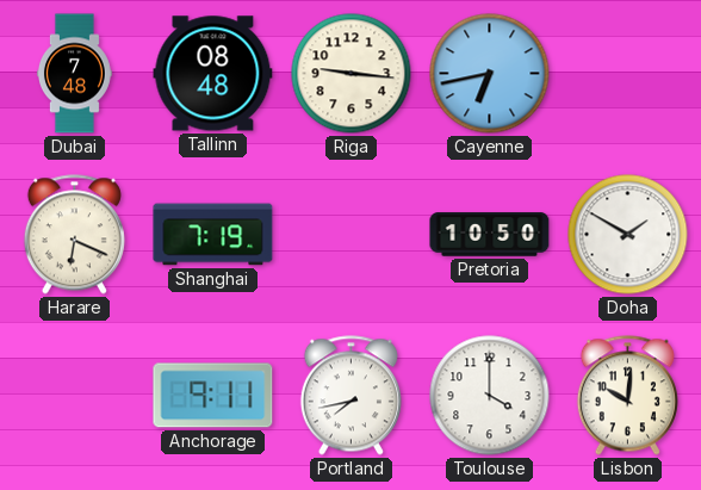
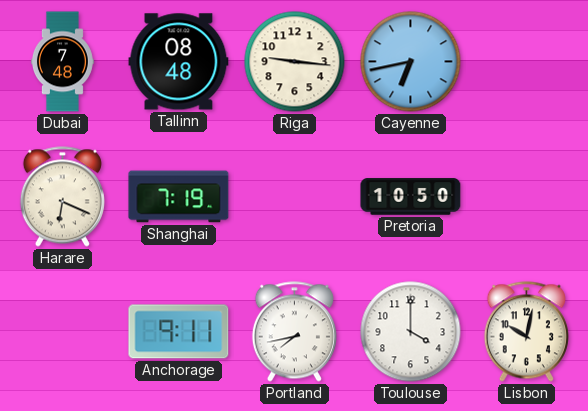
Doha: 1:50 -> none
Lisbon: 10:01 -> 10:02
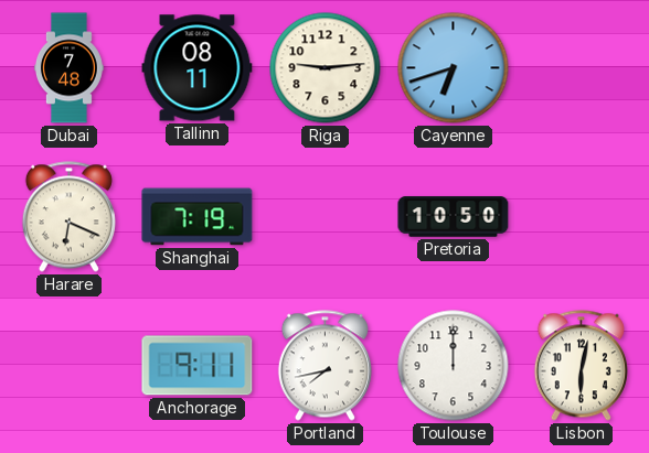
Tallinn: 08:48 -> 08:11
Riga: 9:16 -> 9:14
Cayenne: 6:43 -> 6:42
Toulouse: 4:00 -> 12:00
Lisbon: 10:02 -> 6:02
